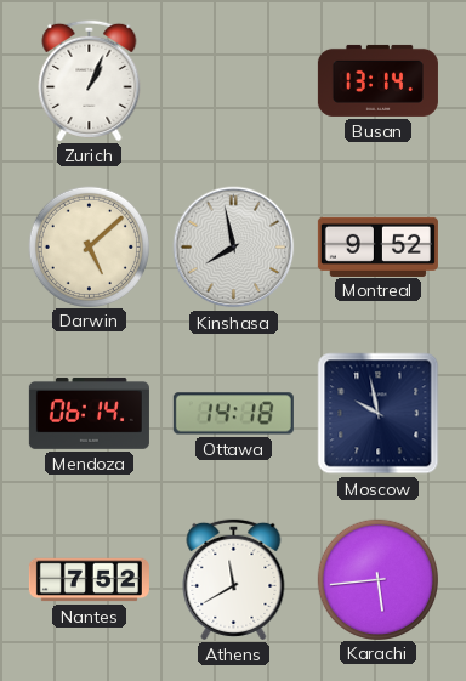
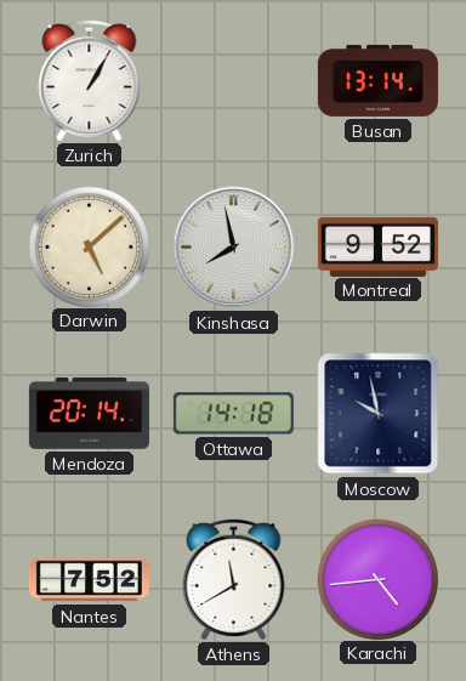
Zurich: 1:04 -> 1:05
Mendoza: 06:14 -> 20:14
Karachi: 5:44 -> 4:44
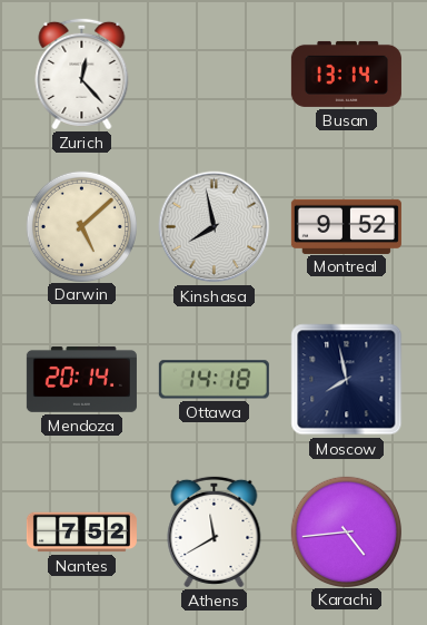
Zurich: 1:05 -> 12:23
Moscow: 9:58 -> 7:58
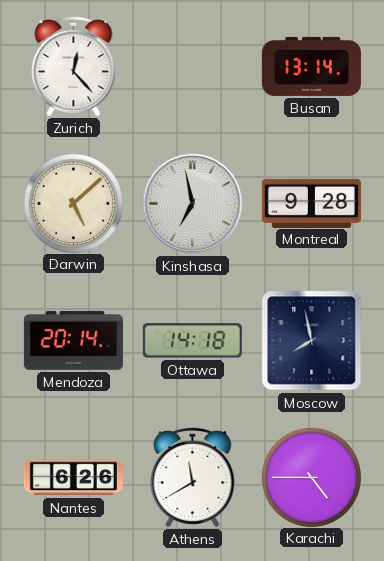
Kinshasa: 7:58 -> 6:58
Montreal: 9:52 -> 9:28
Nantes: 7:52 -> 6:26
Karachi: 4:44 -> 4:45
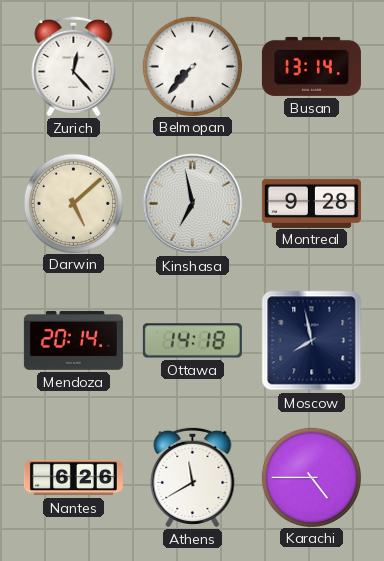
Belmopan: none -> 7:37
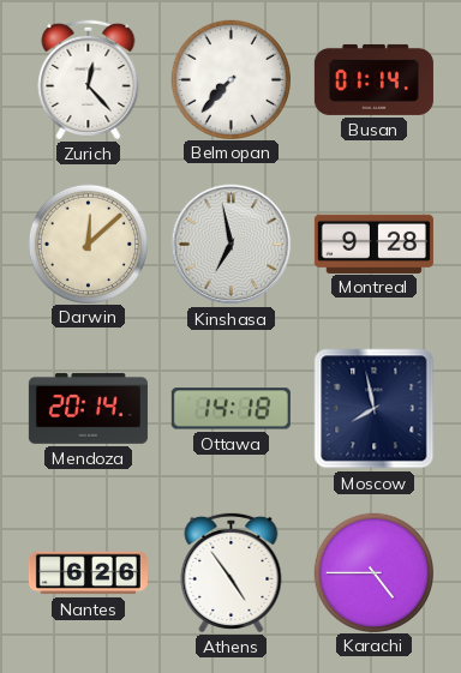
Busan: 13:14 -> 01:14
Darwin: 5:08 -> 12:08
Athens: 11:40 -> 4:54
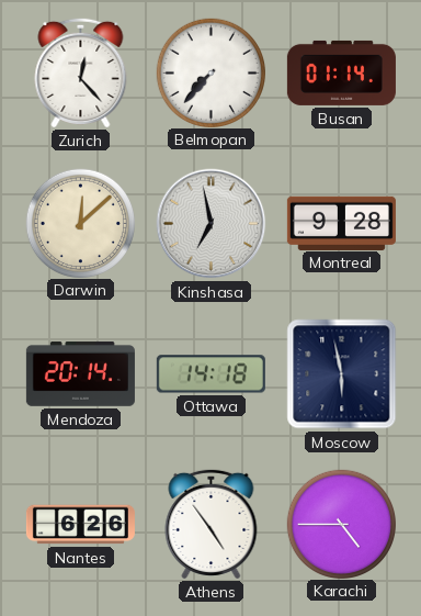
Moscow: 7:58 -> 5:58
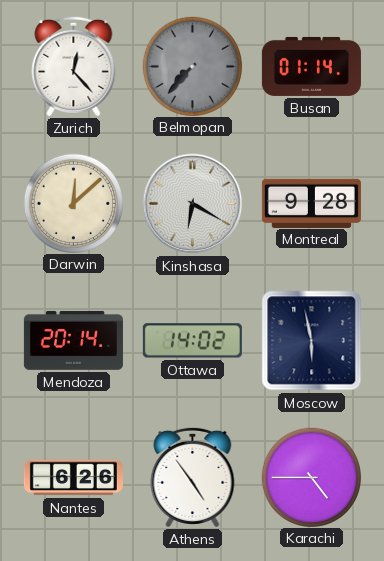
Belmopan dial: white -> grey
Kinshasa: 6:58 -> 6:20
Ottawa: 14:18 -> 14:02
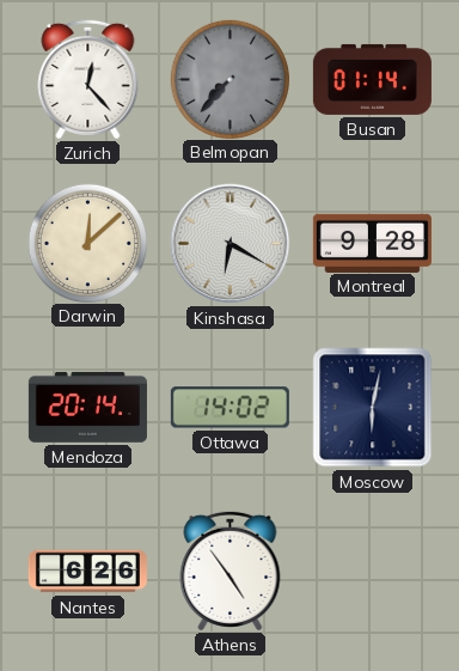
Moscow: 5:58 -> 6:02
Karachi: 4:45 -> none
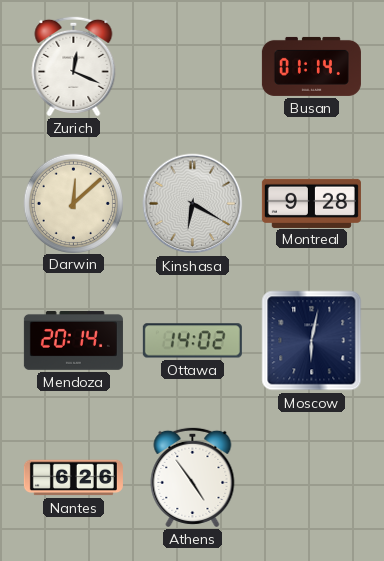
Zurich: 12:23 -> 12:19
Belmopan: 7:37 -> none
